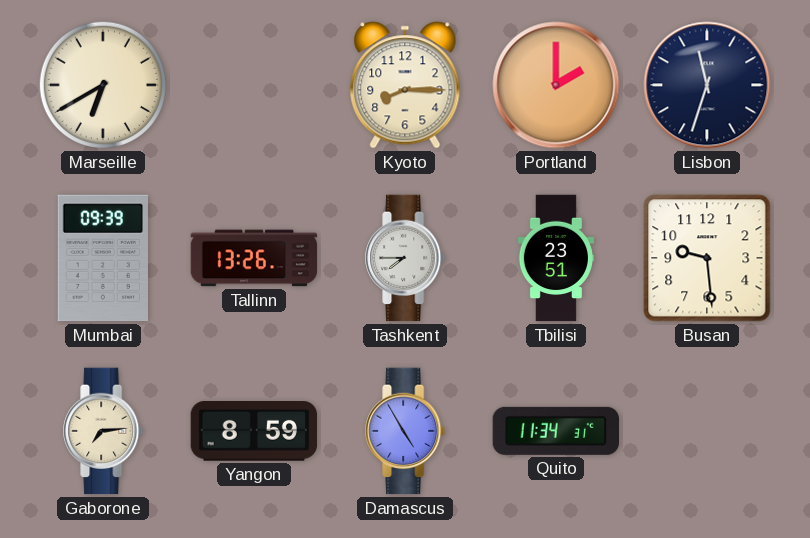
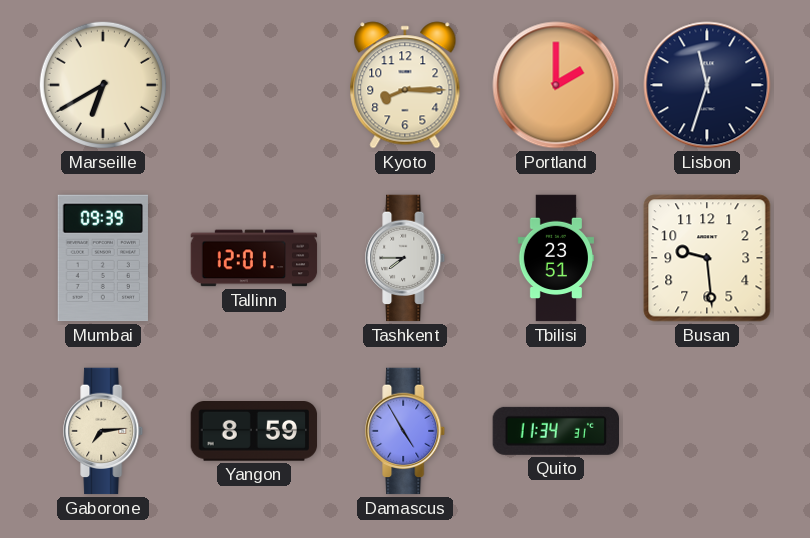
Tallinn: 13:26 -> 12:01
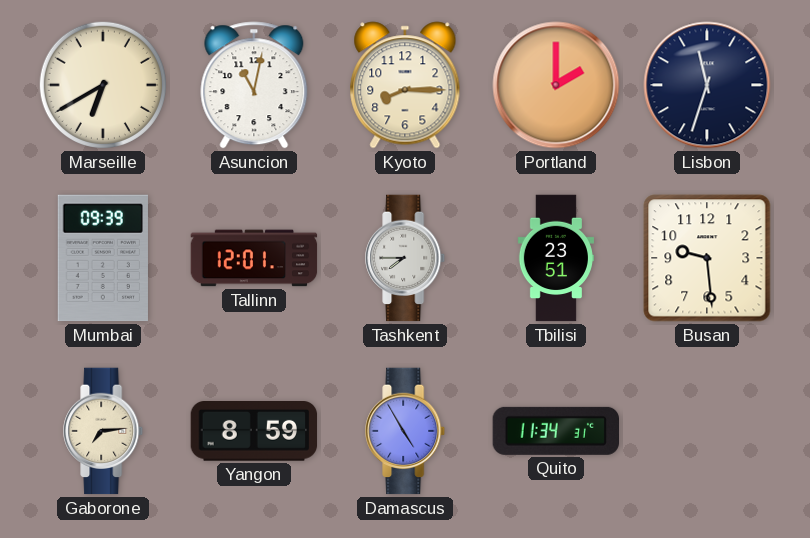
Asuncion: none -> 11:02
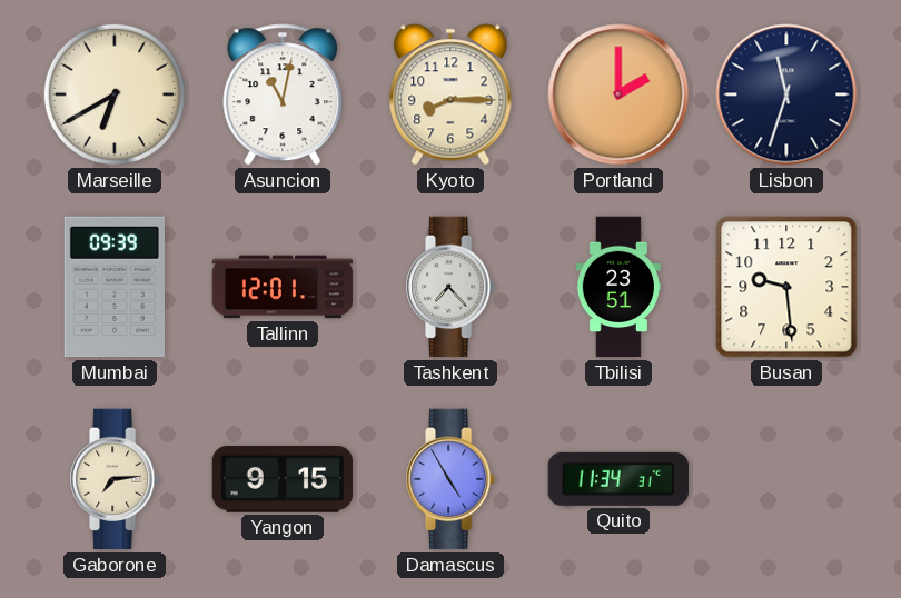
Tashkent: 7:45 -> 7:23
Yangon: 8:59 -> 9:15
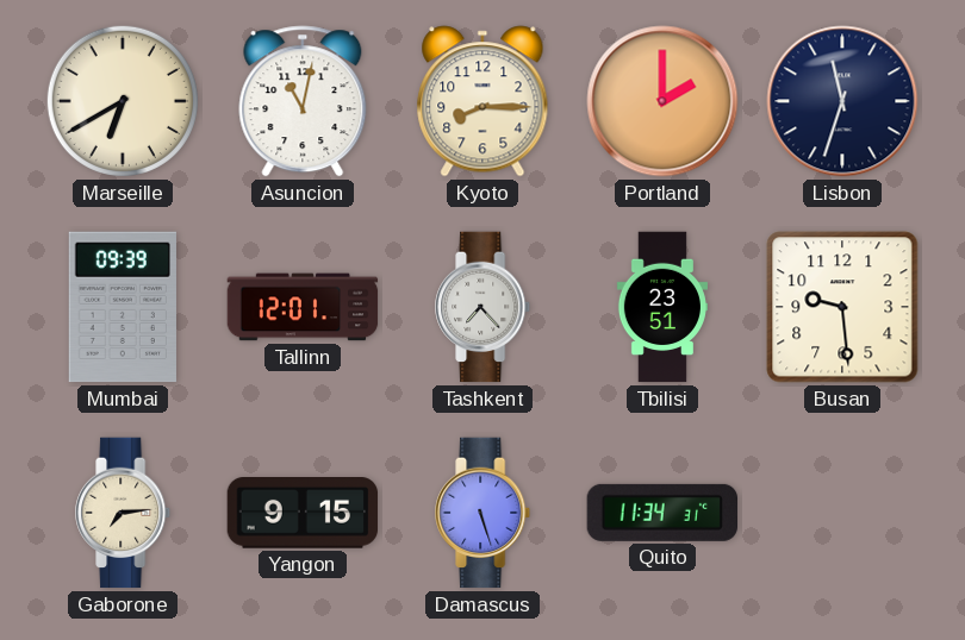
Damascus: 4:55 -> 5:27
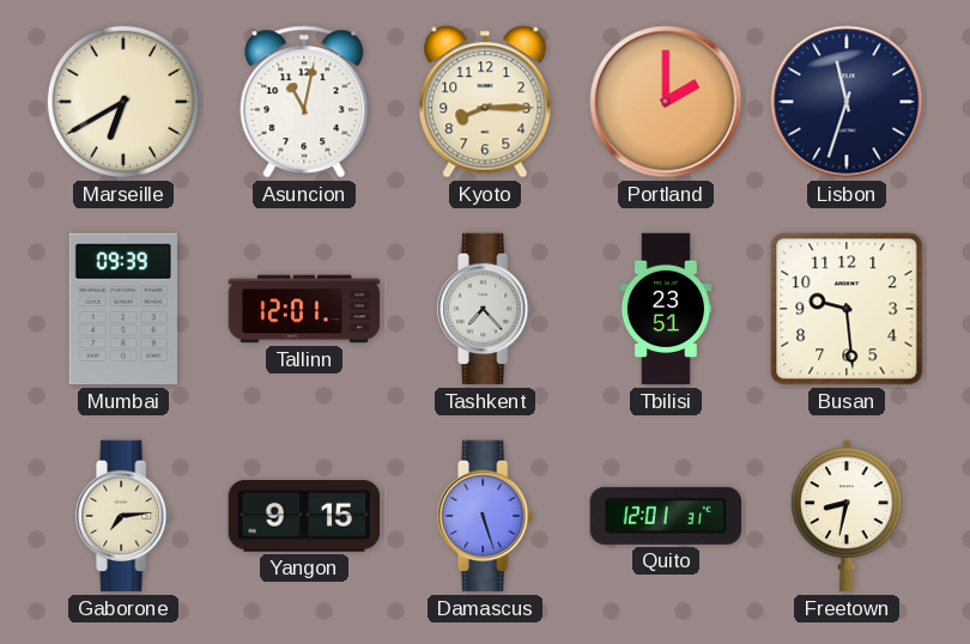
Quito: 11:34 -> 12:01
Freetown: none -> 8:32
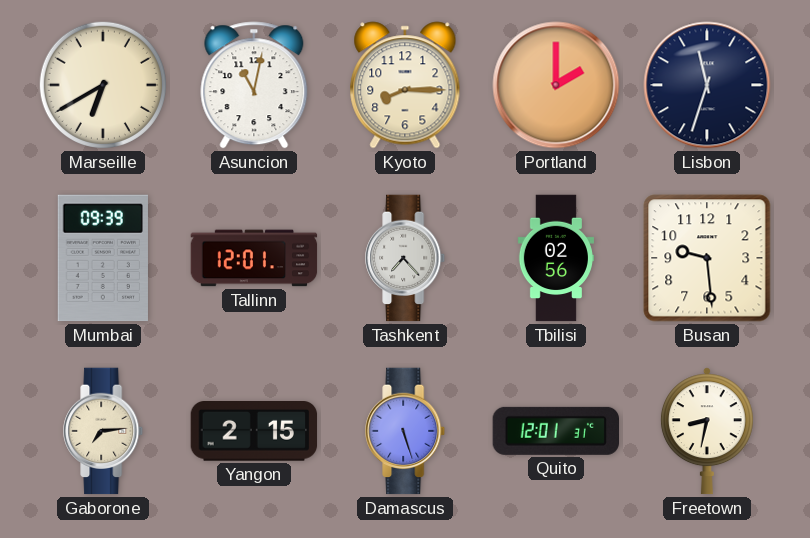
Tbilisi: 23:51 -> 02:56
Yangon: 9:15 -> 2:15
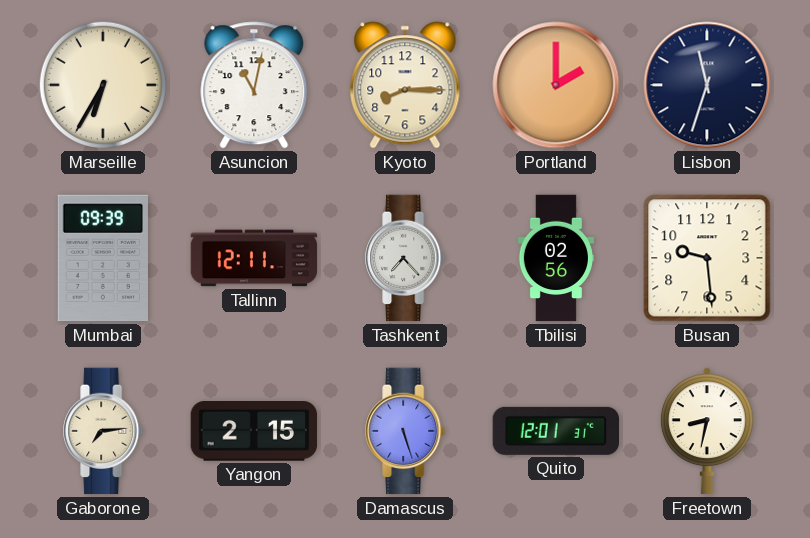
Marseille: 6:40 -> 6:35
Tallinn: 12:01 -> 12:11
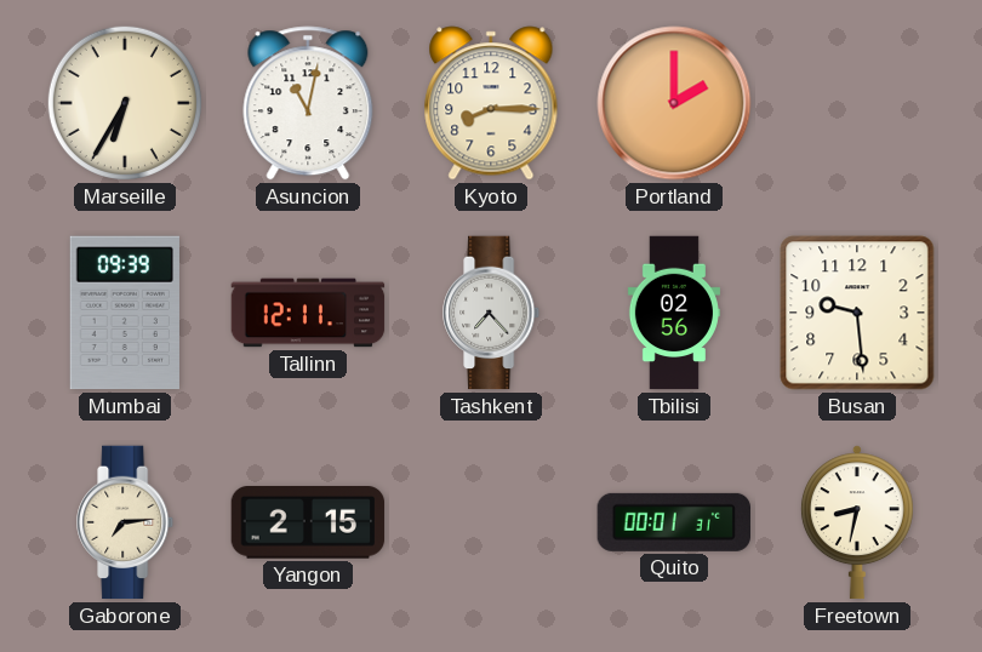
Lisbon: 11:33 -> none
Damascus: 5:27 -> none
Quito: 12:01 -> 00:01
